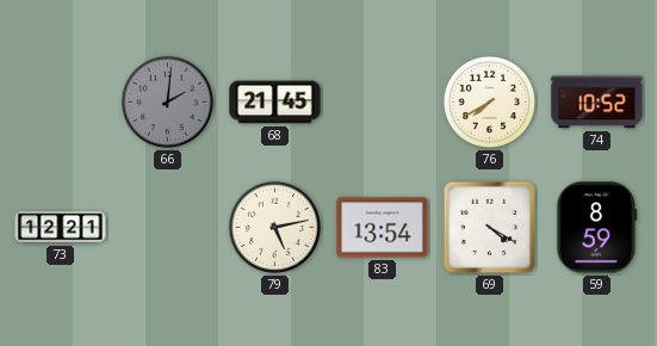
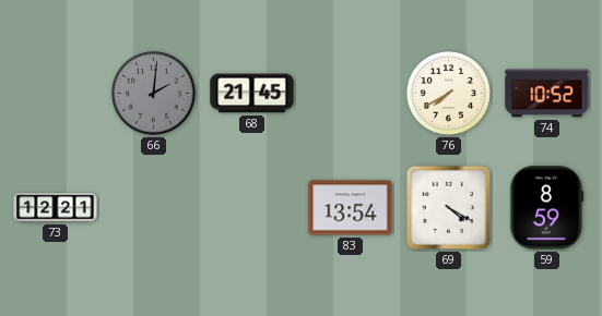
79: 5:13 -> none
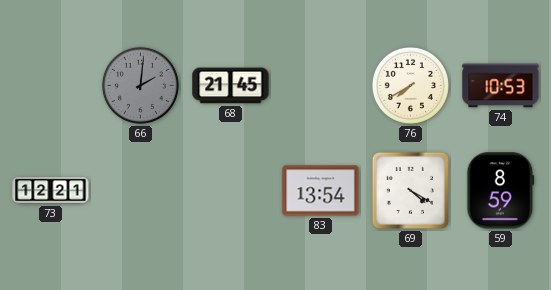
74: 10:52 -> 10:53
